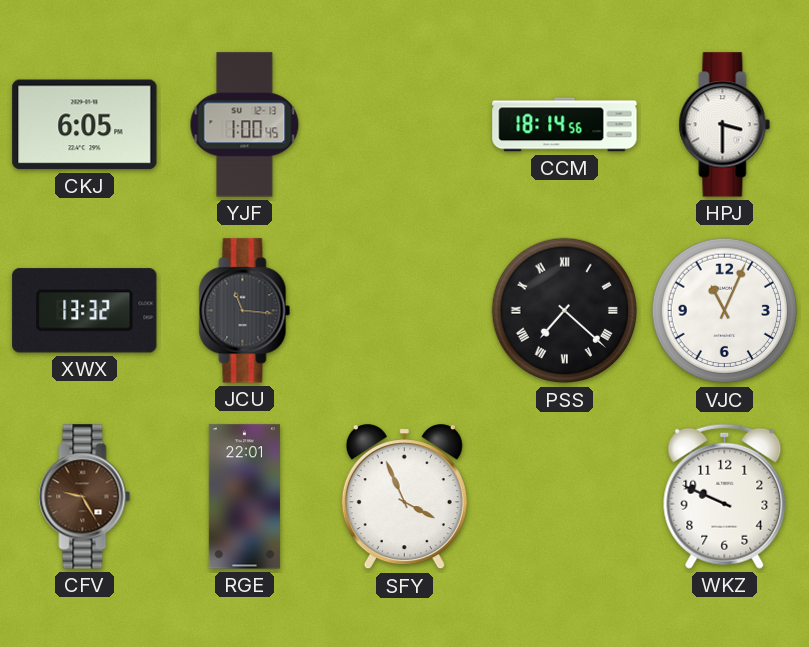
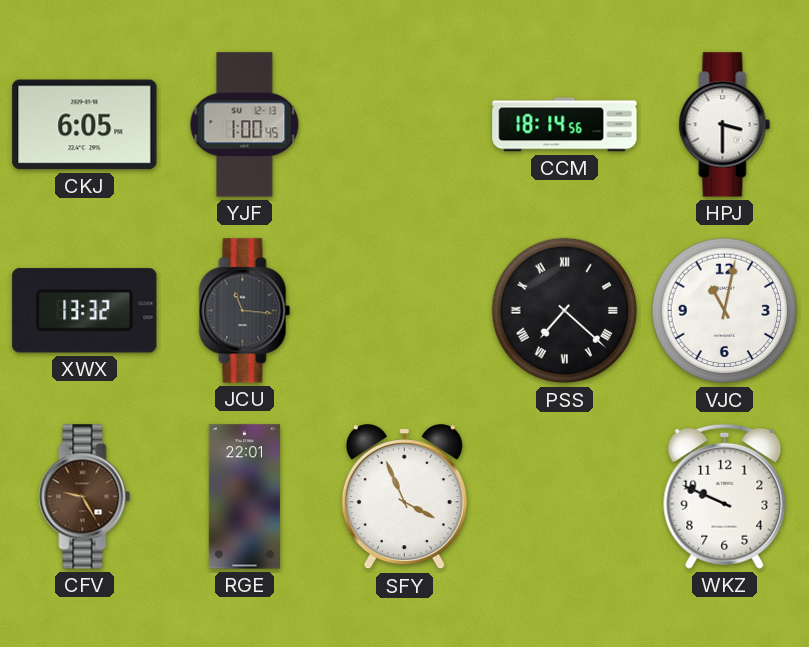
VJC: 11:04 -> 11:02
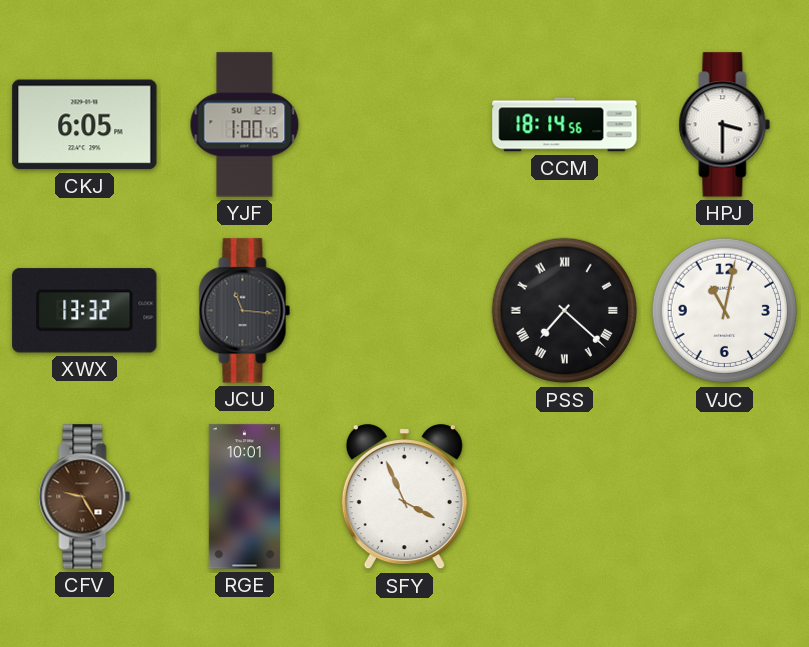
RGE: 22:01 -> 10:01
WKZ: 9:49 -> none
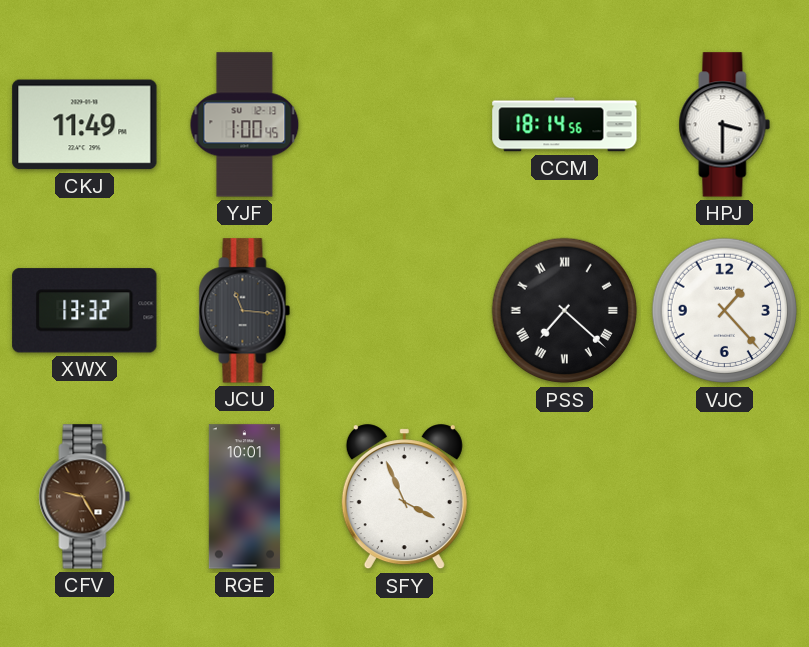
CKJ: 6:05 -> 11:49
VJC: 11:02 -> 1:23
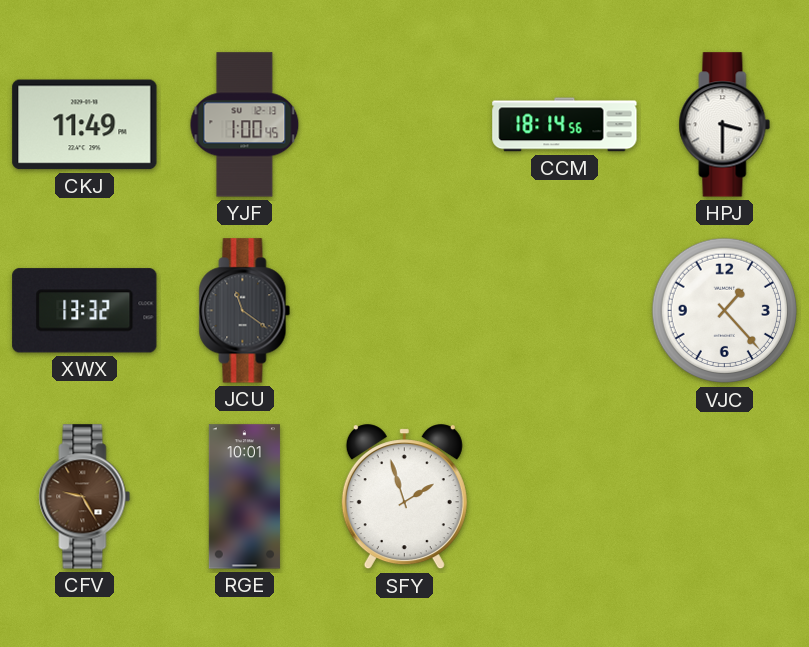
JCU: 11:16 -> 11:21
PSS: 7:22 -> none
SFY: 3:56 -> 1:57
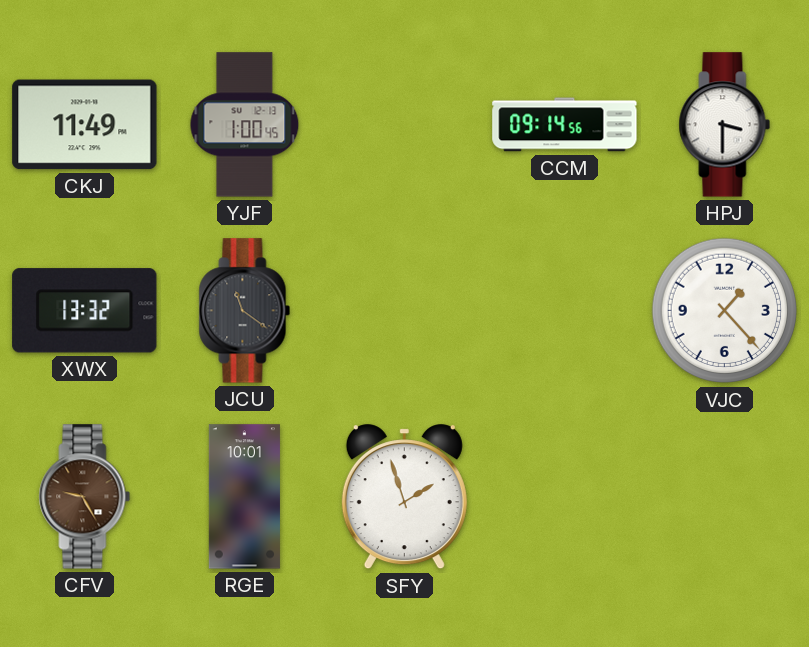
CCM: 18:14 -> 09:14
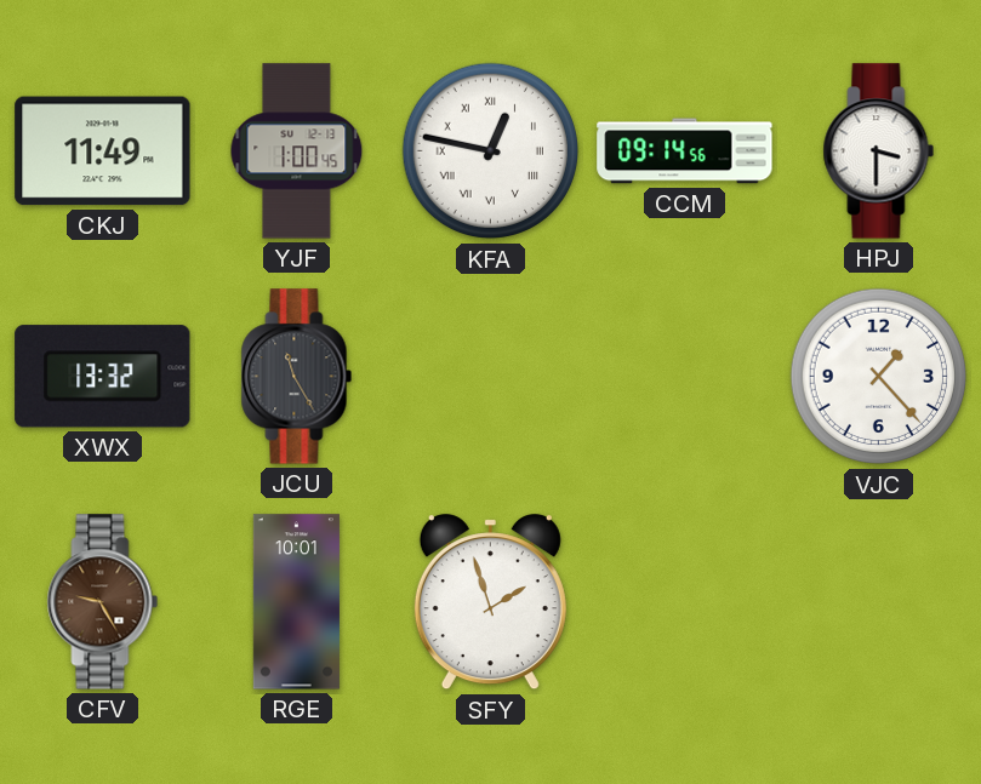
KFA: none -> 12:47
JCU: 11:21 -> 11:25
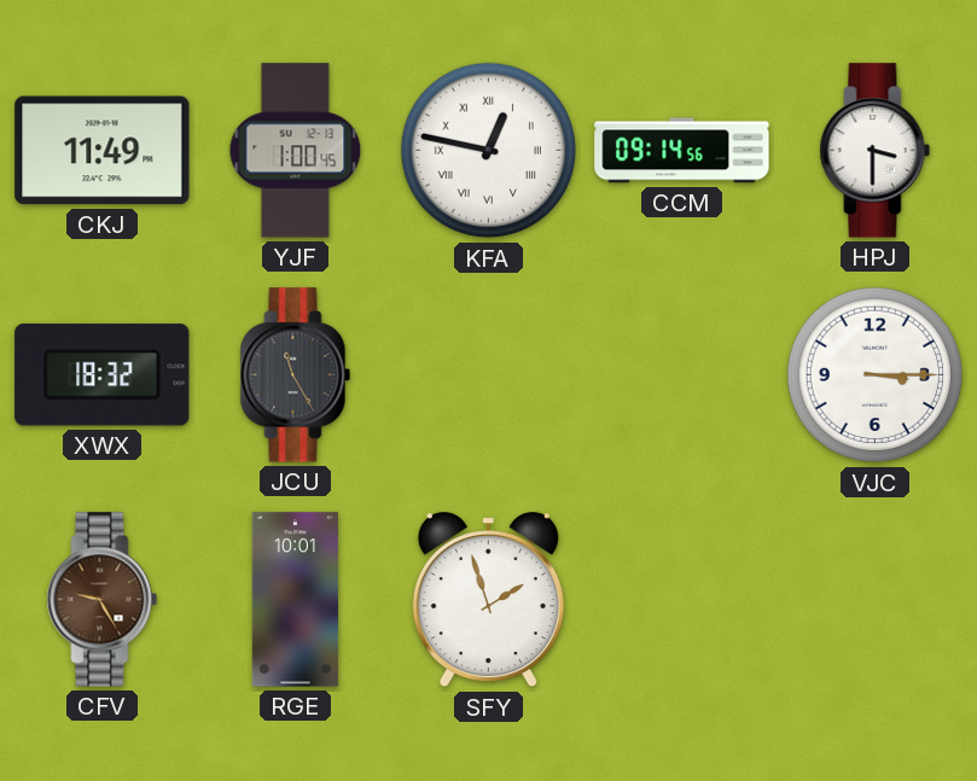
XWX: 13:32 -> 18:32
VJC: 1:23 -> 3:15
